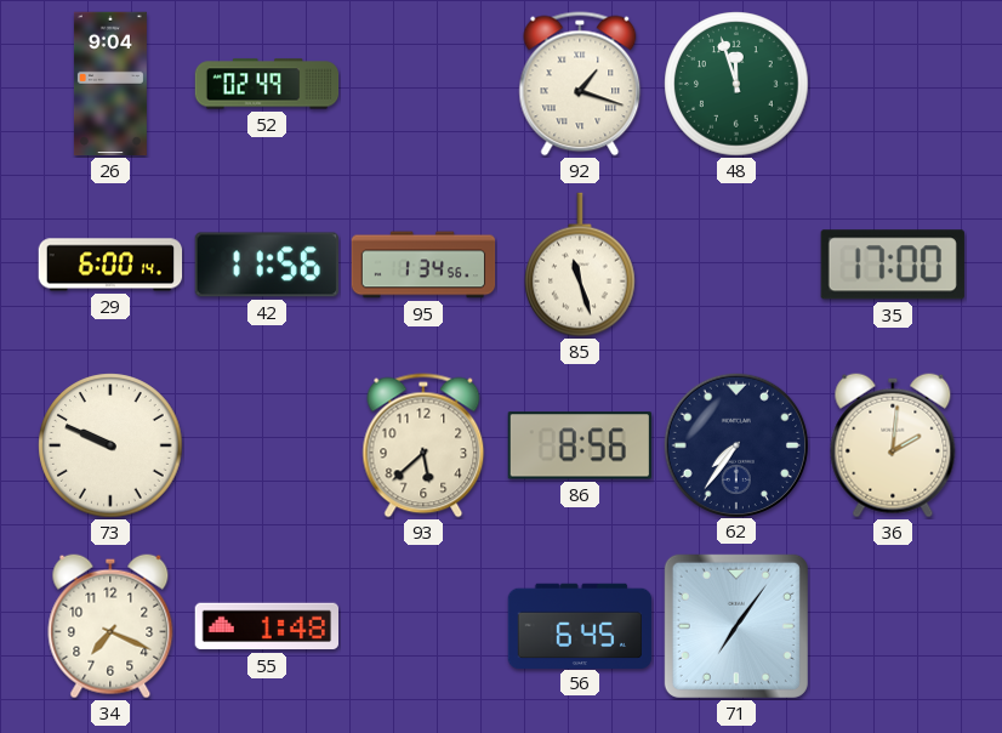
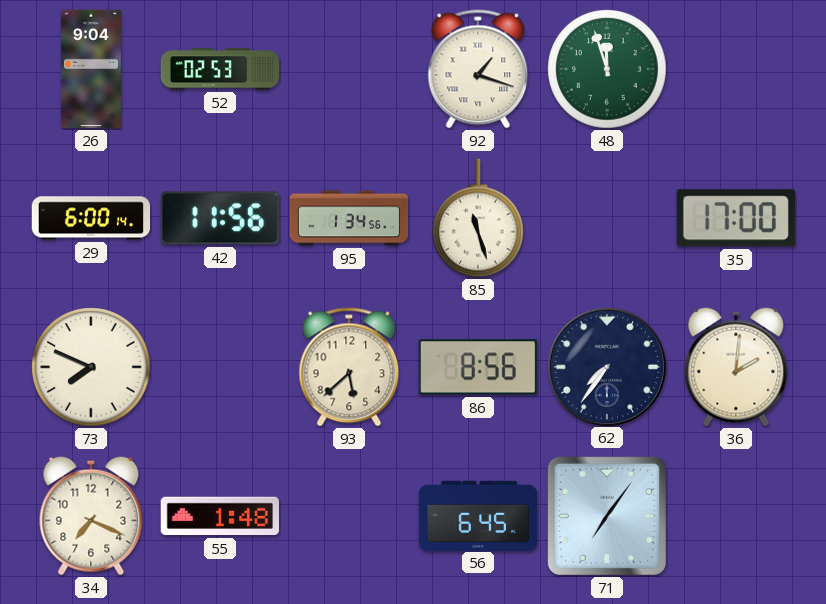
52: 02:49 -> 02:53
73: 9:49 -> 7:49
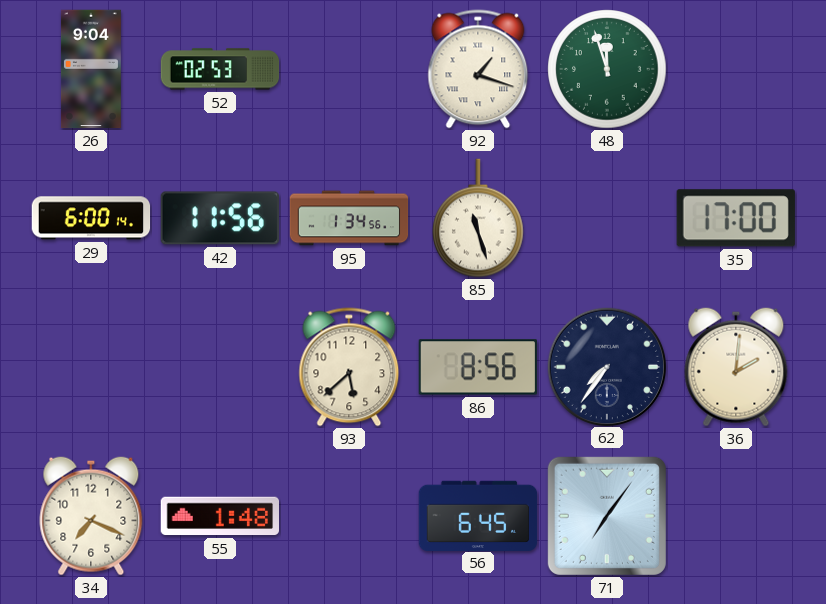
73: 7:49 -> none
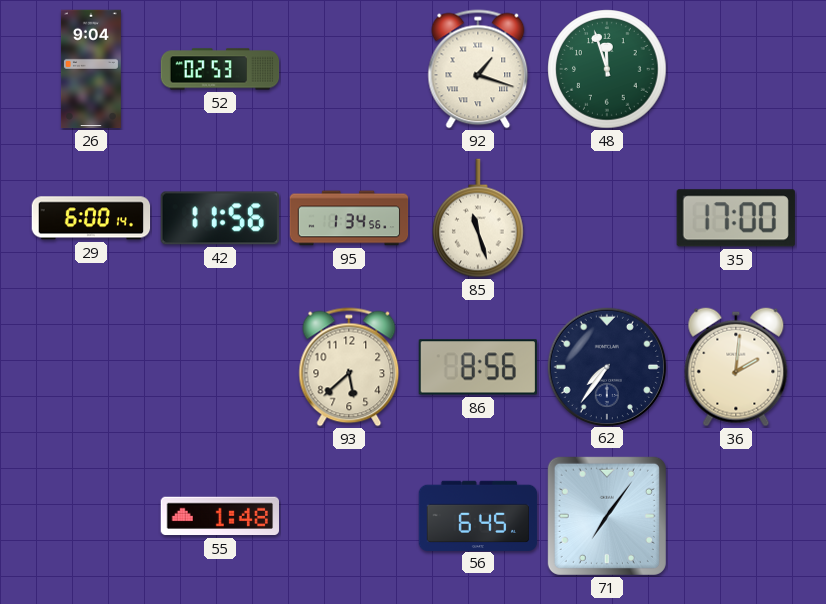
34: 7:19 -> none
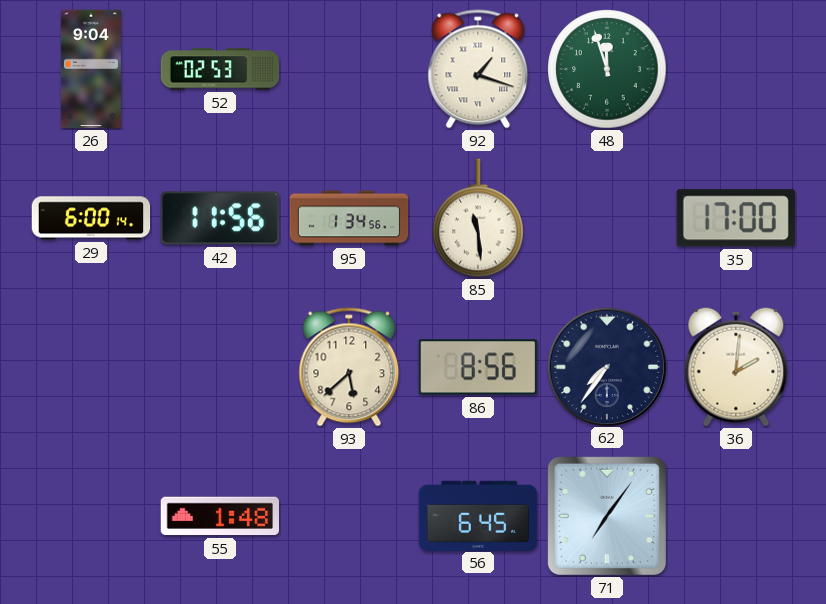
85: 11:27 -> 11:29
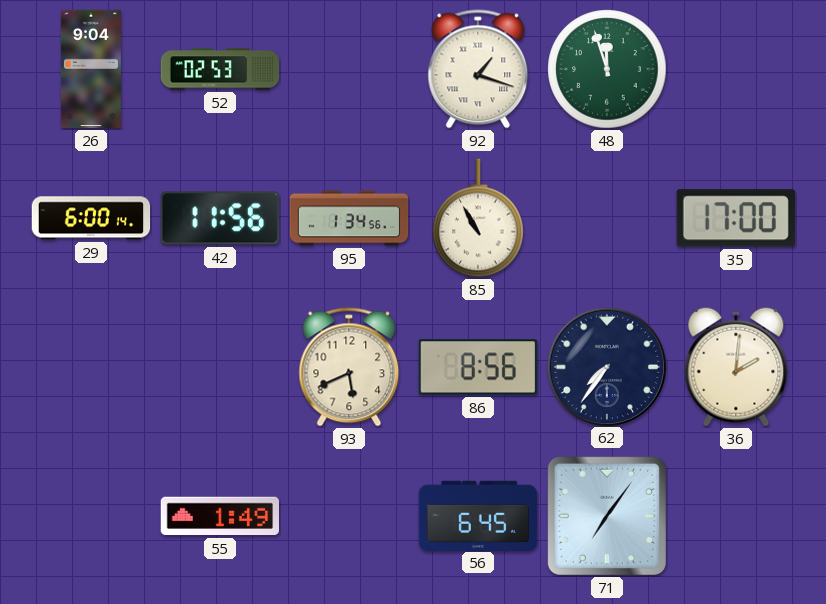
85: 11:29 -> 10:55
93: 5:38 -> 5:41
55: 1:48 -> 1:49
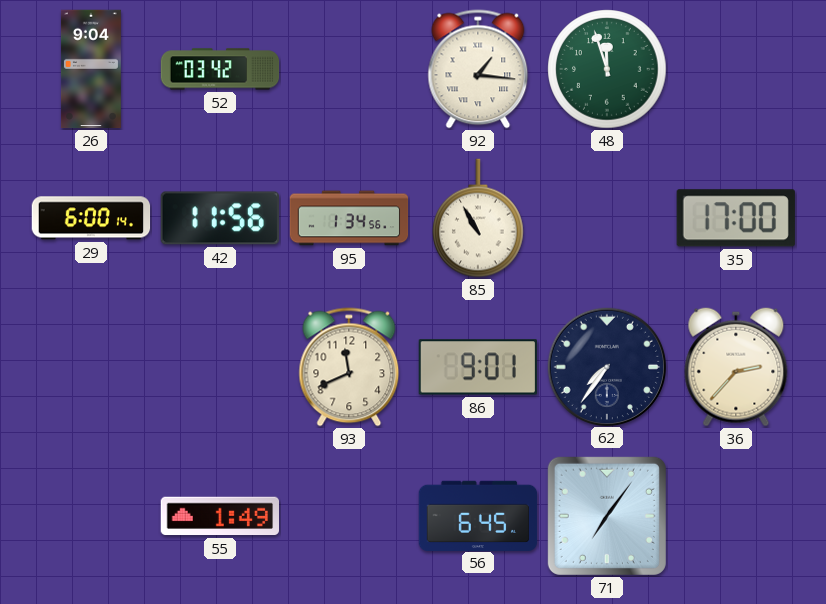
52: 02:53 -> 03:42
92: 1:18 -> 1:16
93: 5:41 -> 11:41
86: 8:56 -> 9:01
36: 2:01 -> 2:37
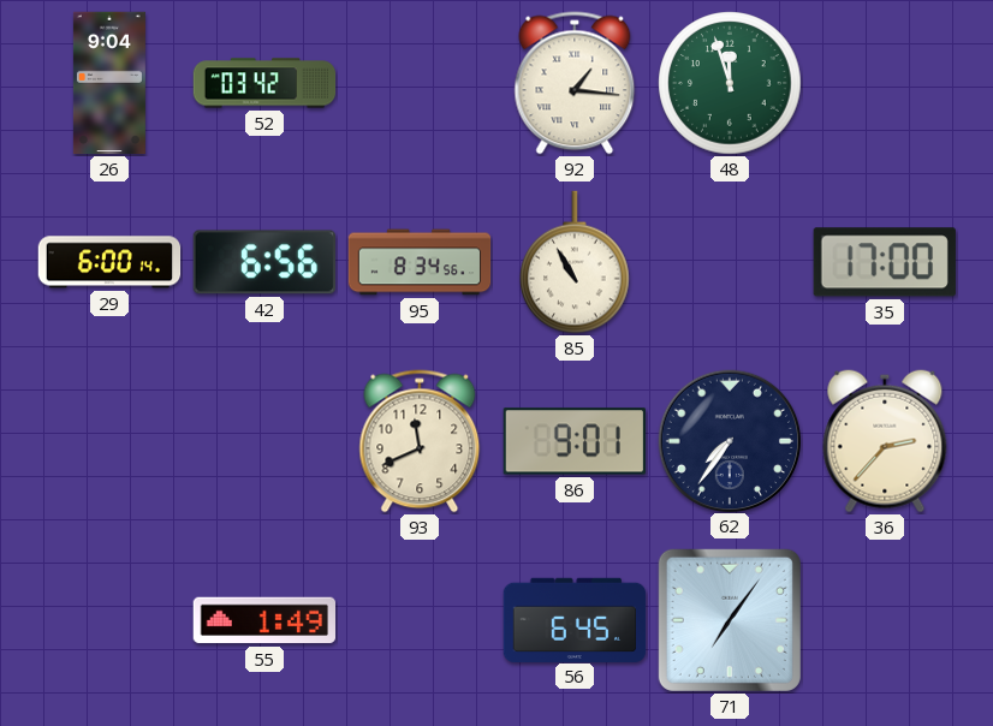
42: 11:56 -> 6:56
95: 1:34 -> 8:34
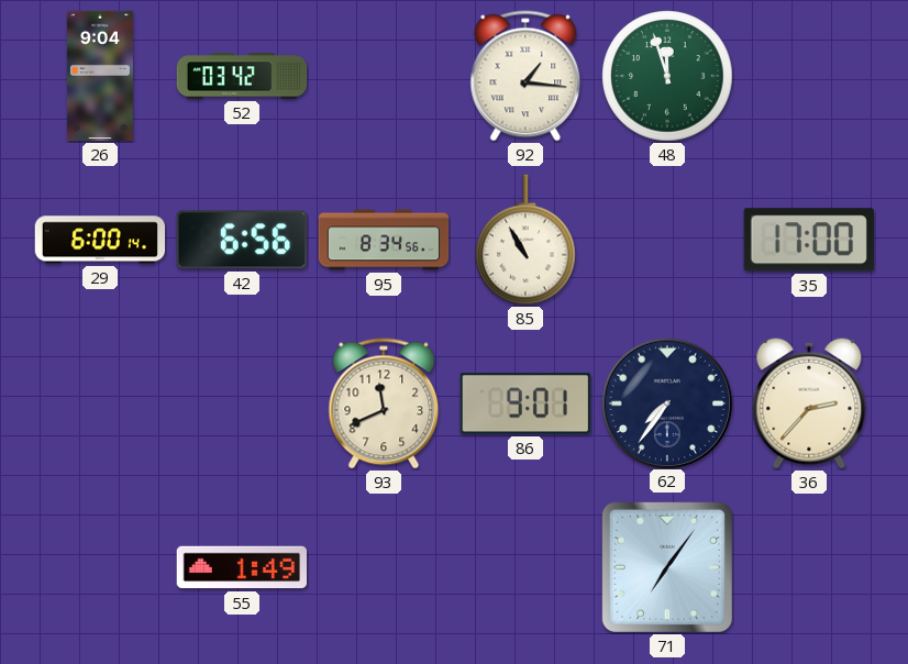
56: 6:45 -> none
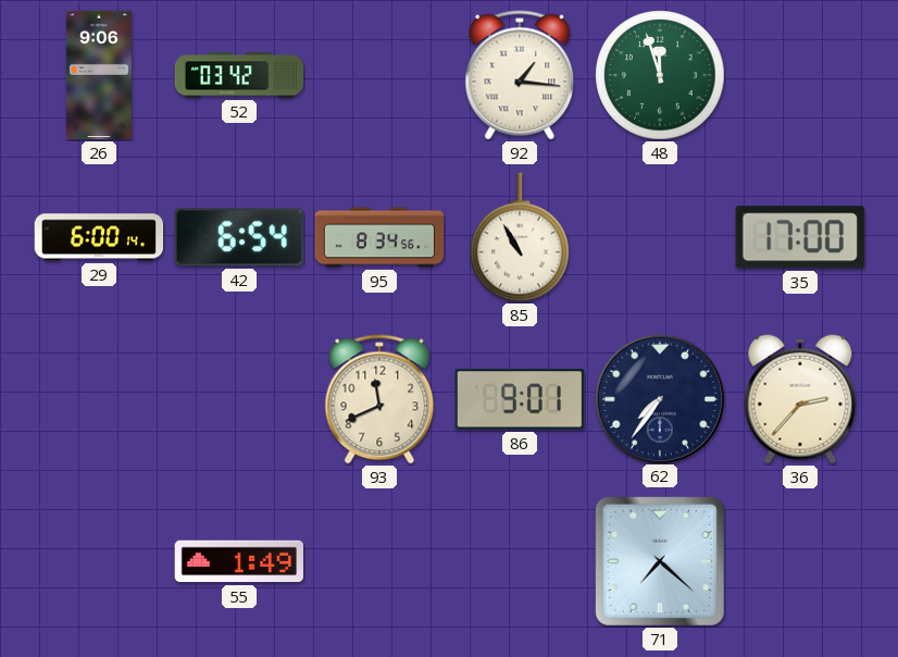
26: 9:04 -> 9:06
42: 6:56 -> 6:54
71: 7:06 -> 7:22
